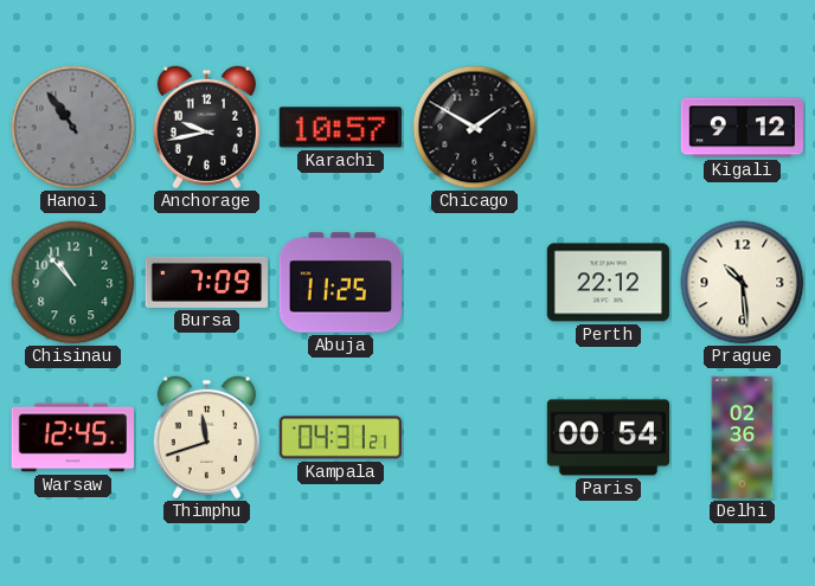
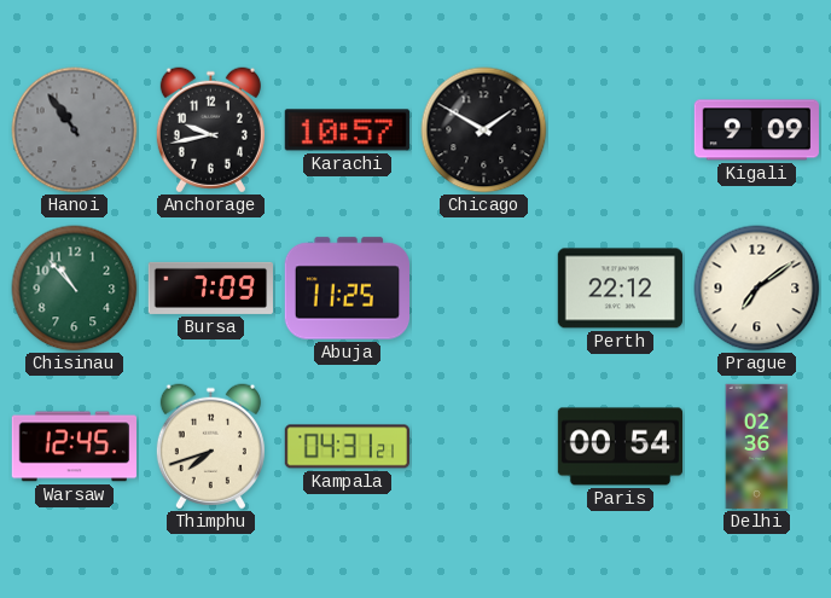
Kigali: 9:12 -> 9:09
Prague: 10:29 -> 7:09
Thimphu: 11:42 -> 7:42
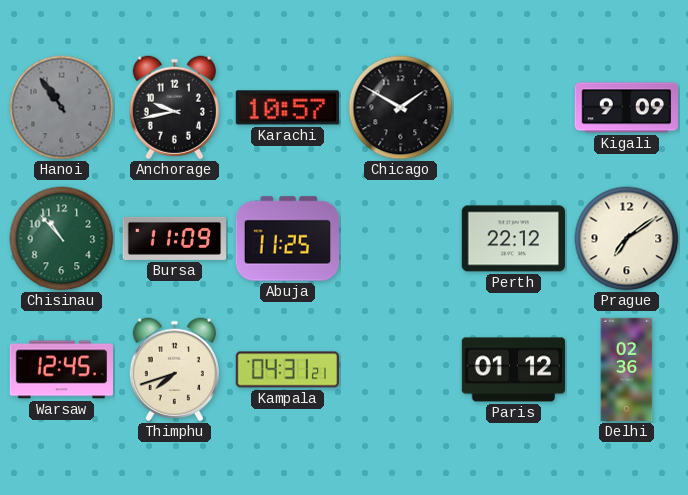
Bursa: 7:09 -> 11:09
Paris: 00:54 -> 01:12
